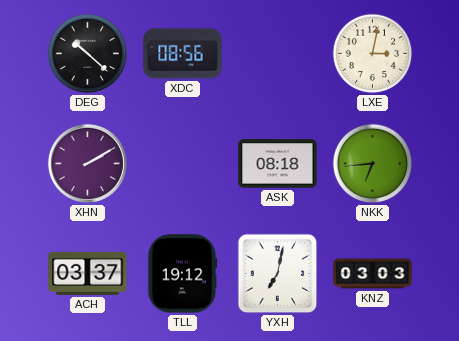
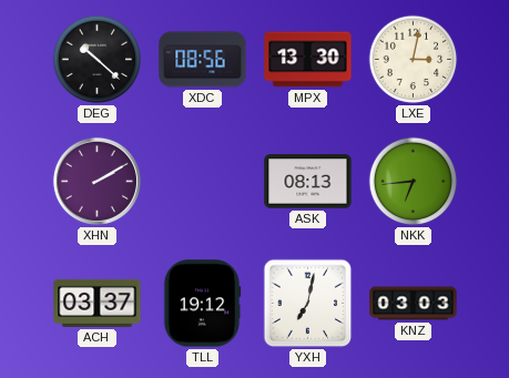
MPX: none -> 13:30
ASK: 08:18 -> 08:13
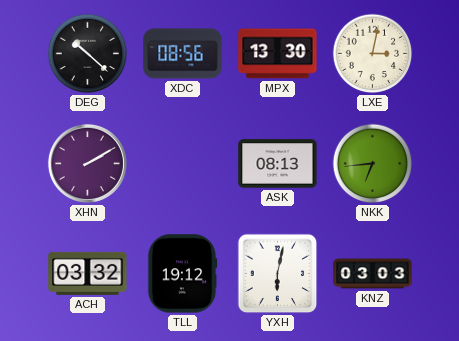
ACH: 03:37 -> 03:32
YXH: 7:02 -> 6:02
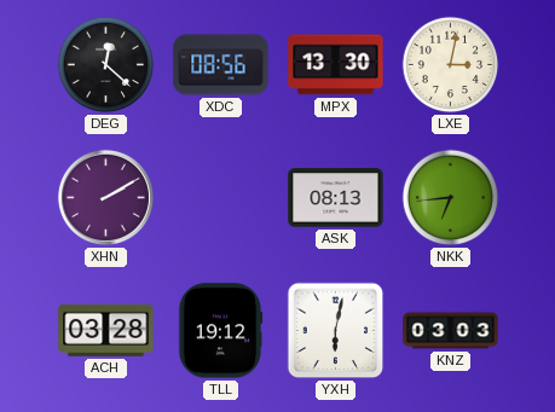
DEG: 10:22 -> 12:22
ACH: 03:32 -> 03:28
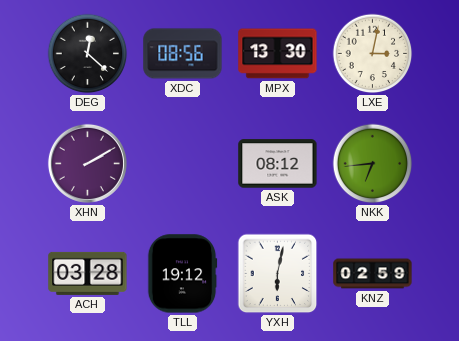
ASK: 08:13 -> 08:12
KNZ: 03:03 -> 02:59
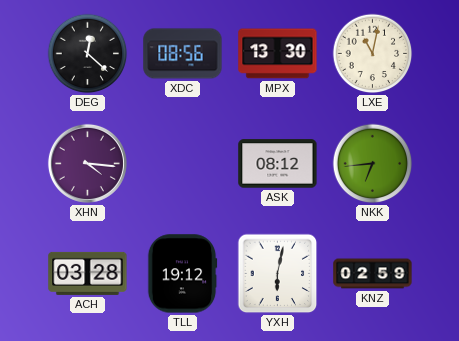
LXE: 3:02 -> 11:02
XHN: 2:10 -> 4:16
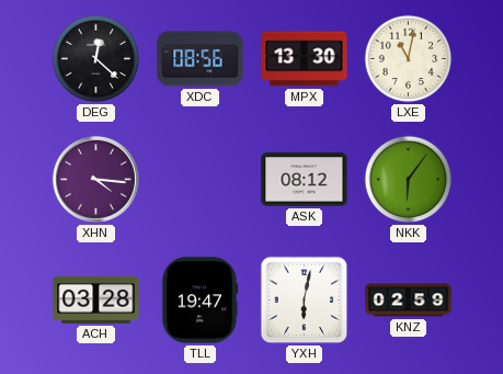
NKK: 6:44 -> 6:06
TLL: 19:12 -> 19:47
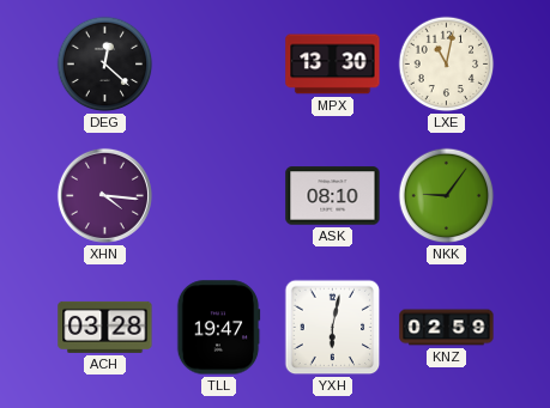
XDC: 08:56 -> none
ASK: 08:12 -> 08:10
NKK: 6:06 -> 9:06
